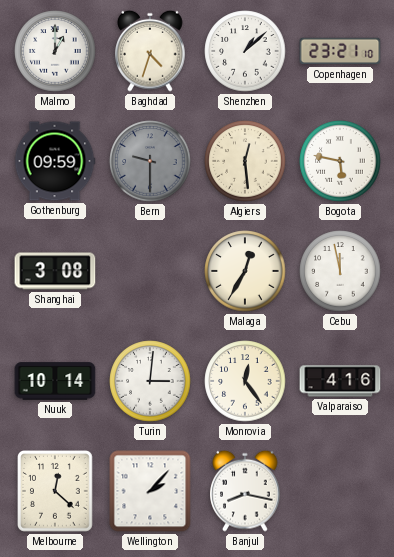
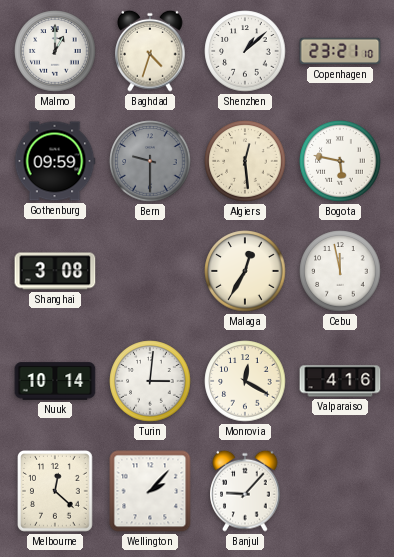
Monrovia: 12:24 -> 12:20
Banjul: 8:17 -> 9:07
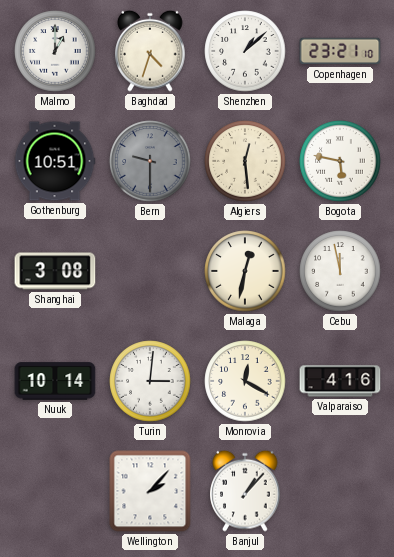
Gothenburg: 09:59 -> 10:51
Malaga: 12:35 -> 12:32
Melbourne: 12:22 -> none
Banjul: 9:07 -> 1:07
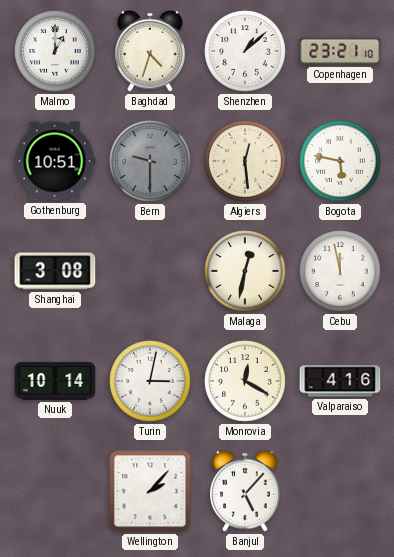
Turin: 3:01 -> 3:02
Banjul: 1:07 -> 5:07
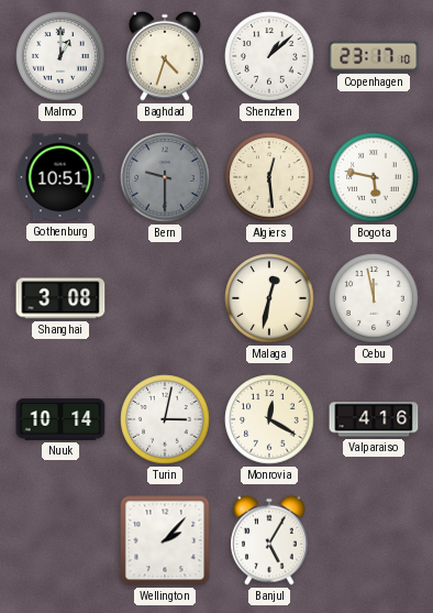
Copenhagen: 23:21 -> 23:17
Banjul: 5:07 -> 5:05
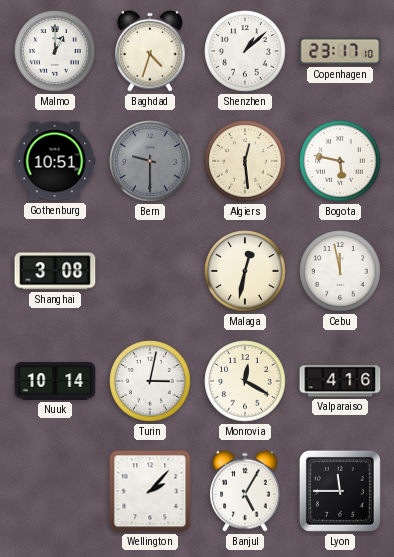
Lyon: none -> 11:45
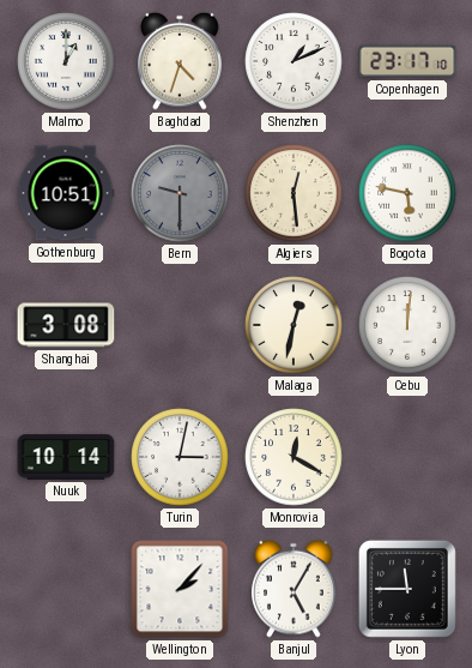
Shenzhen: 1:08 -> 1:11
Cebu: 11:58 -> 12:01
Valparaiso: 4:16 -> none
